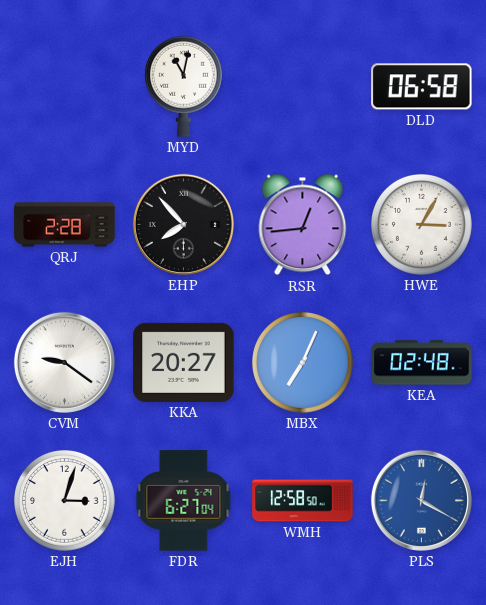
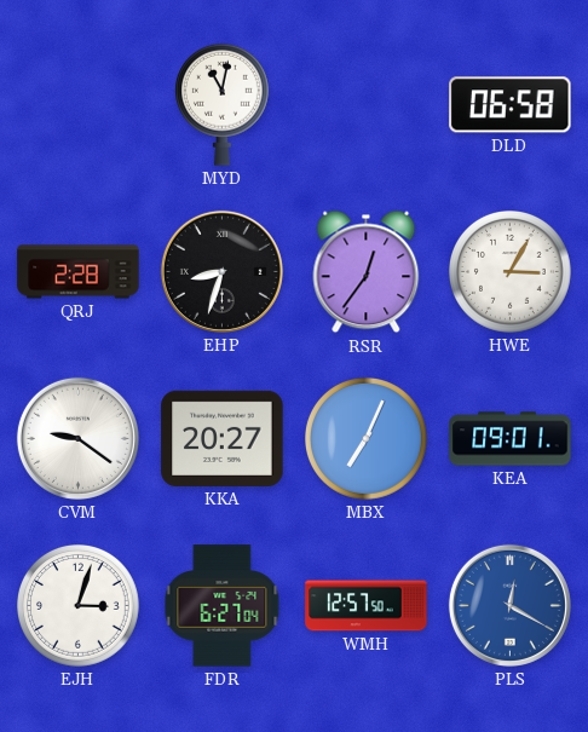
EHP: 7:53 -> 8:33
RSR: 12:44 -> 12:36
KEA: 02:48 -> 09:01
WMH: 12:58 -> 12:57
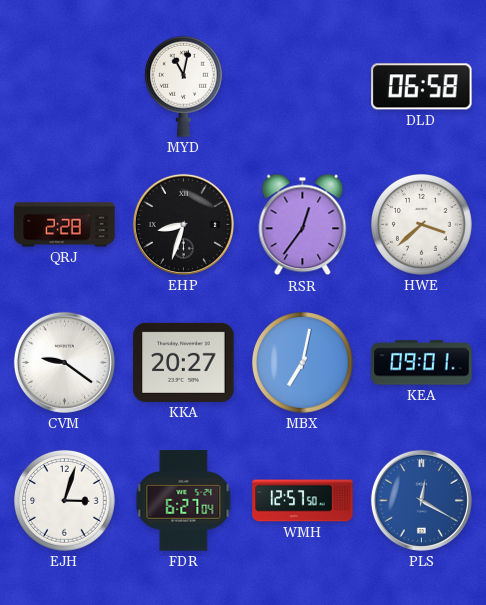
HWE: 3:05 -> 3:38
MBX: 7:04 -> 7:02
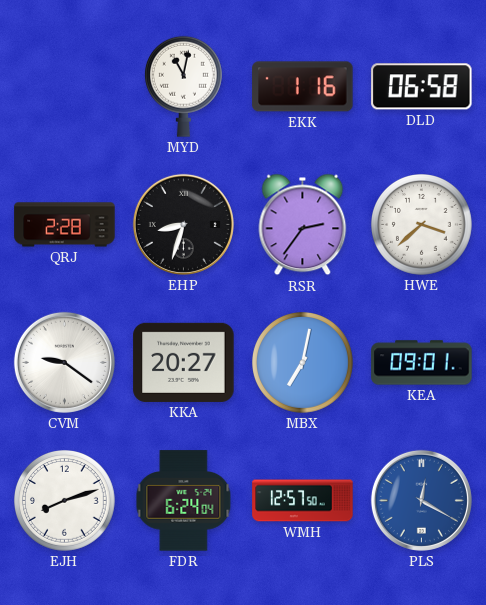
EKK: none -> 1:16
RSR: 12:36 -> 2:36
EJH: 3:03 -> 8:12
FDR: 6:27 -> 6:24
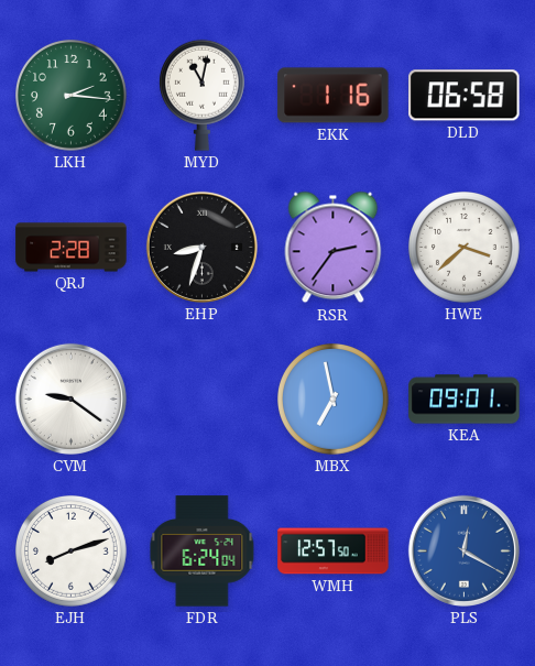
LKH: none -> 2:16
KKA: 20:27 -> none
MBX: 7:02 -> 6:58
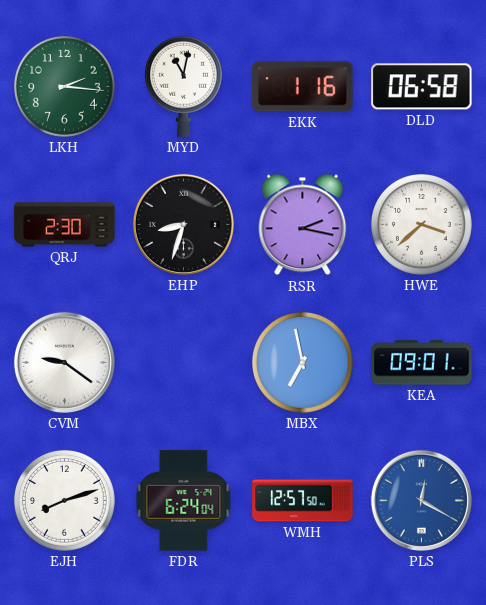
QRJ: 2:28 -> 2:30
RSR: 2:36 -> 2:17
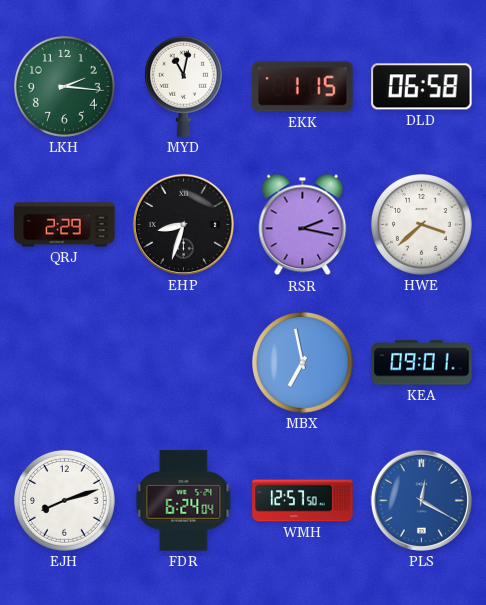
EKK: 1:16 -> 1:15
QRJ: 2:30 -> 2:29
CVM: 9:21 -> none
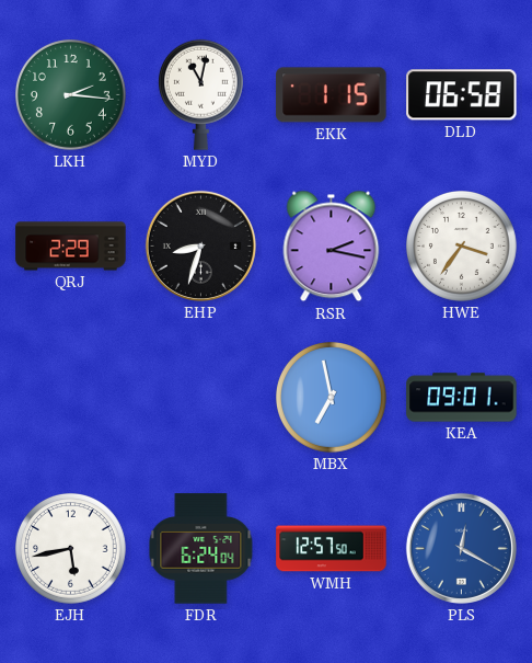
HWE: 3:38 -> 3:36
EJH: 8:12 -> 5:43
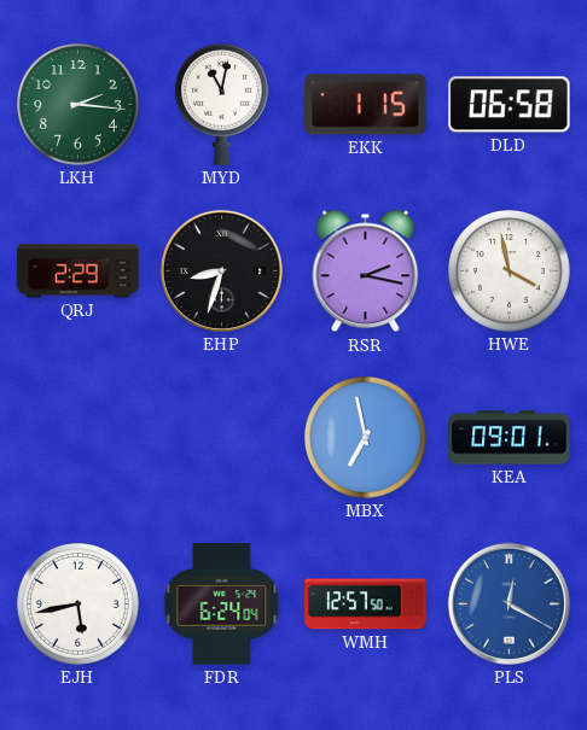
HWE: 3:36 -> 3:58
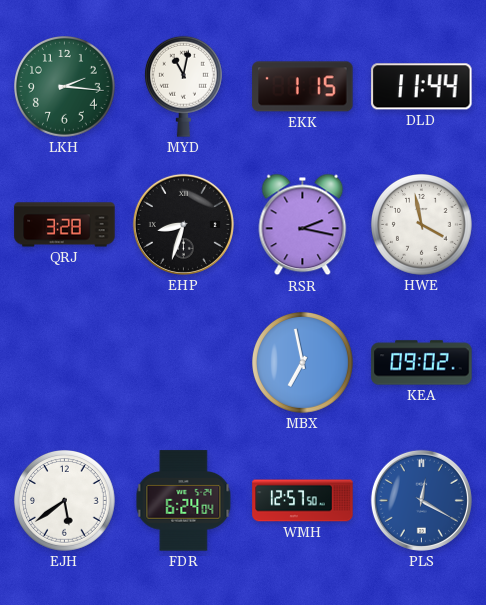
DLD: 06:58 -> 11:44
QRJ: 2:29 -> 3:28
KEA: 09:01 -> 09:02
EJH: 5:43 -> 5:39
